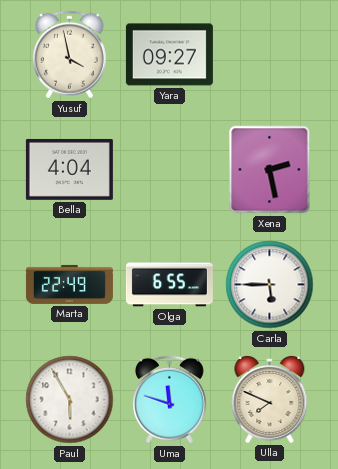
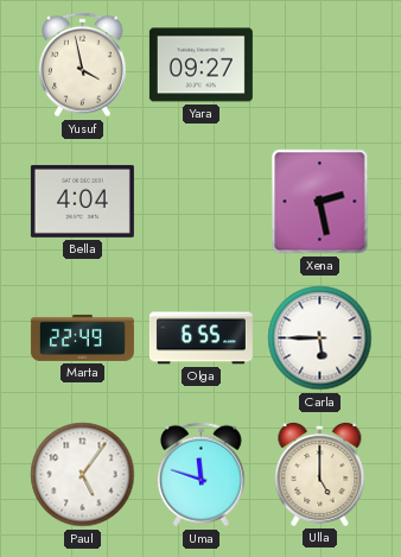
Paul: 5:55 -> 5:06
Ulla: 7:49 -> 5:00
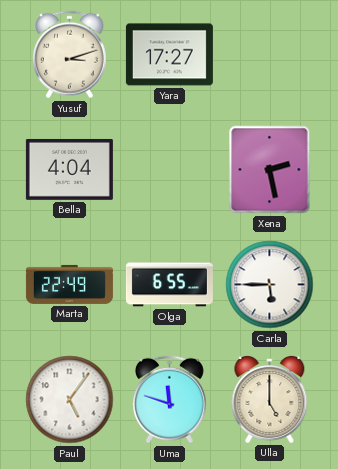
Yusuf: 3:58 -> 3:12
Yara: 09:27 -> 17:27
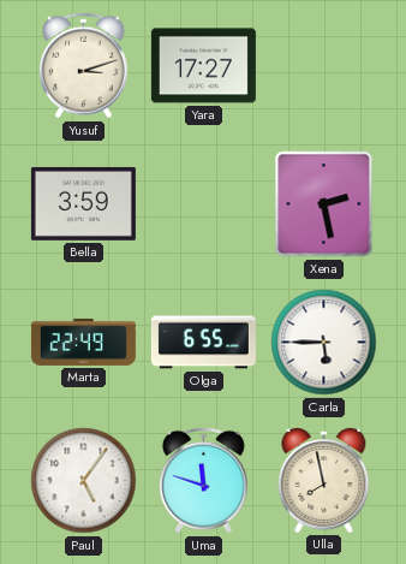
Bella: 4:04 -> 3:59
Ulla: 5:00 -> 7:58
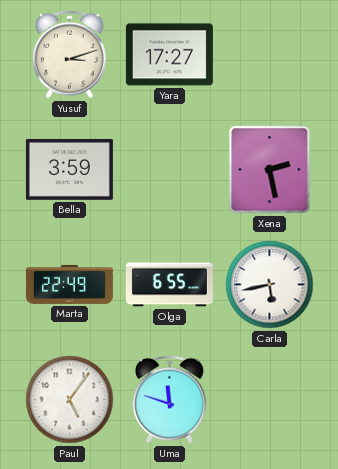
Carla: 5:45 -> 5:43
Ulla: 7:58 -> none
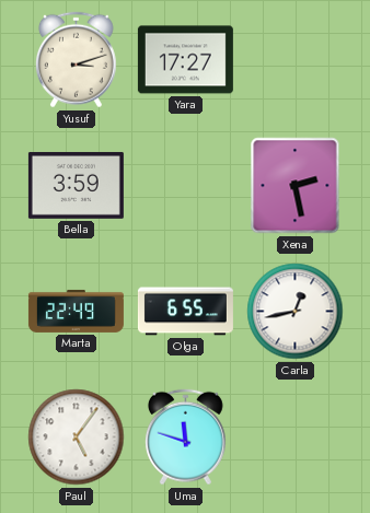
Carla: 5:43 -> 12:43
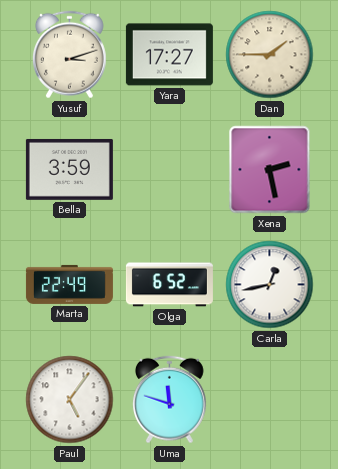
Dan: none -> 1:45
Olga: 6:55 -> 6:52
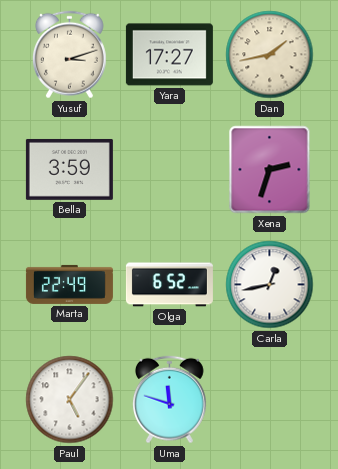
Dan: 1:45 -> 1:43
Xena: 2:28 -> 2:33
